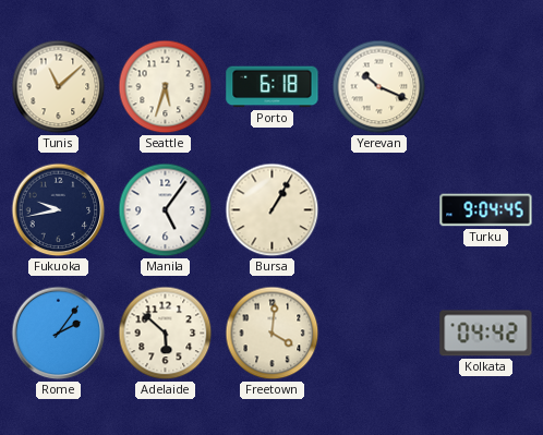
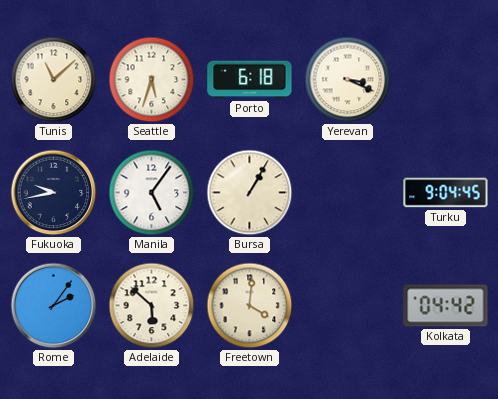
Yerevan: 10:19 -> 3:19
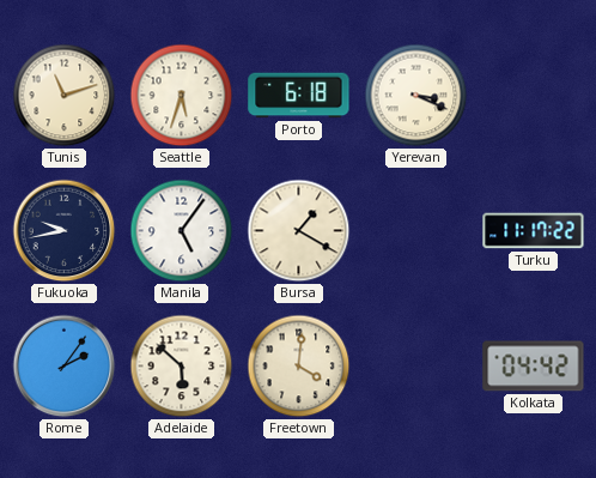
Tunis: 11:08 -> 11:12
Bursa: 1:05 -> 1:20
Turku: 9:04 -> 11:17
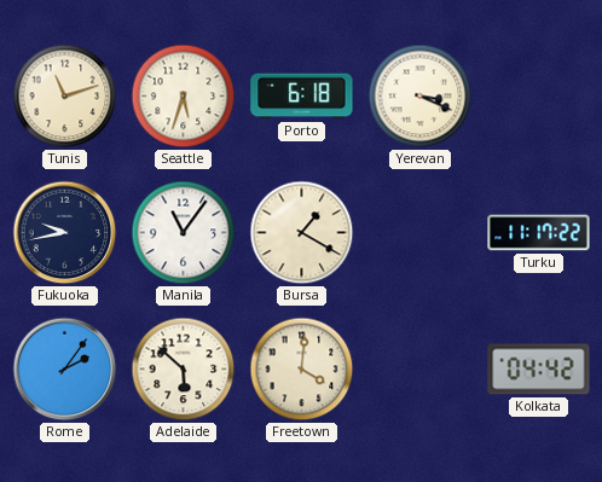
Manila: 5:06 -> 11:06
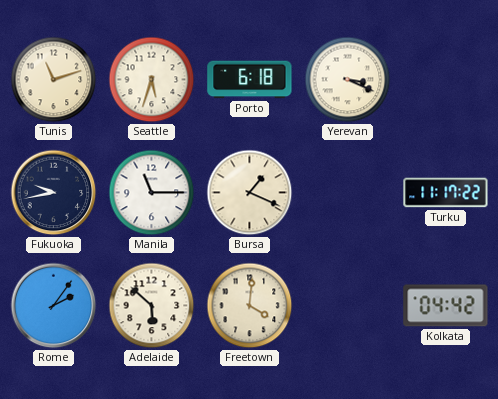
Manila: 11:06 -> 11:15
Bursa: 1:20 -> 1:19
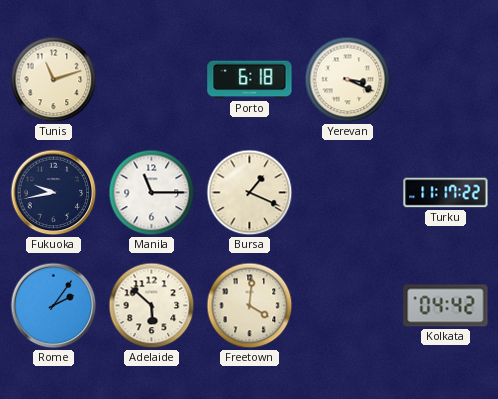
Seattle: 5:33 -> none
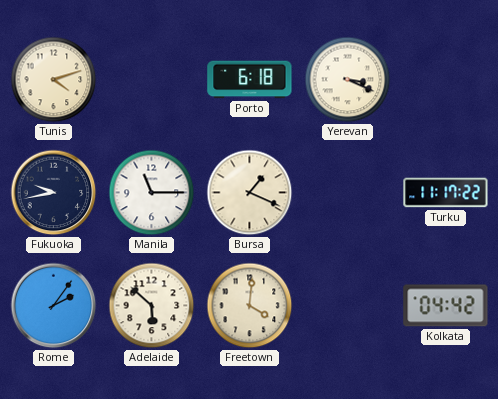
Tunis: 11:12 -> 4:12
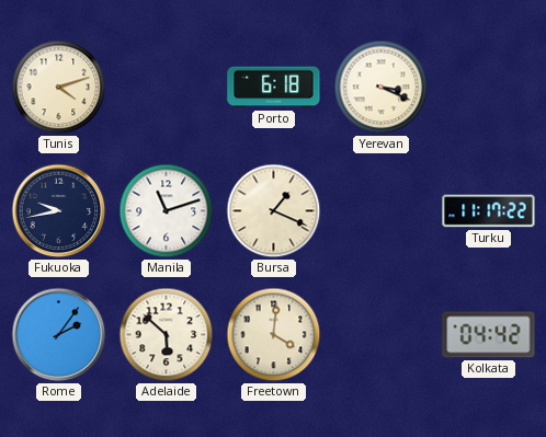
Manila: 11:15 -> 11:12
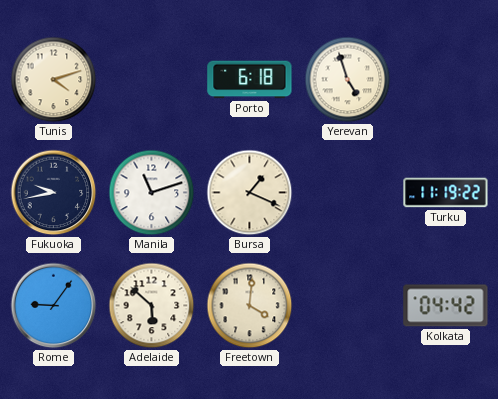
Yerevan: 3:19 -> 4:57
Turku: 11:17 -> 11:19
Rome: 2:06 -> 9:06
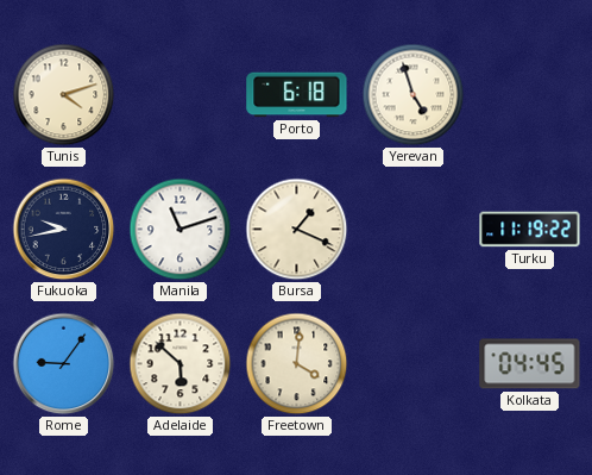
Kolkata: 04:42 -> 04:45
